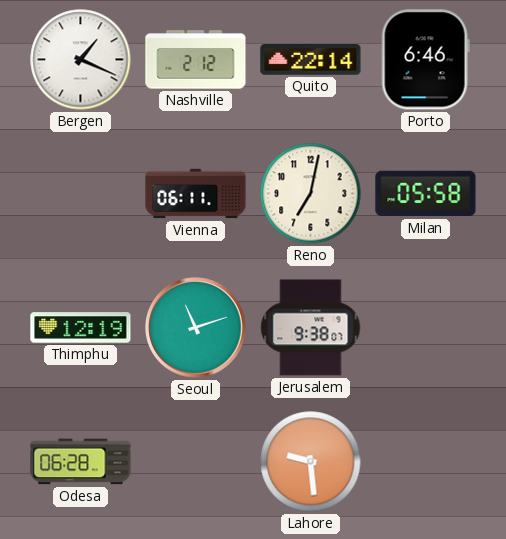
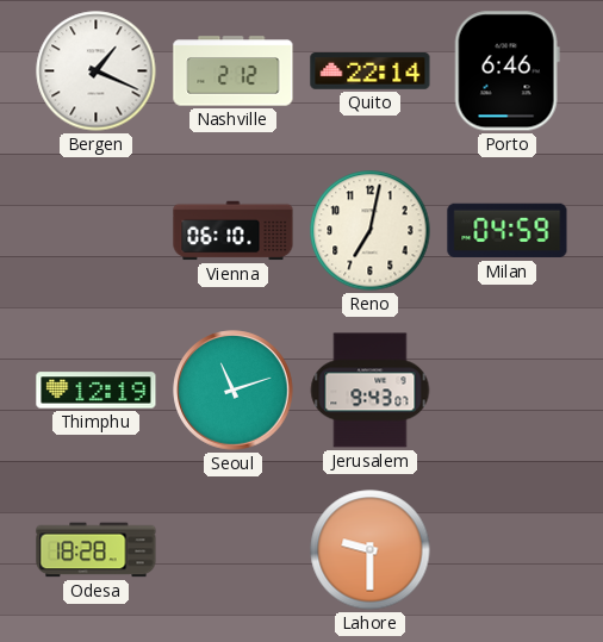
Vienna: 06:11 -> 06:10
Milan: 05:58 -> 04:59
Jerusalem: 9:38 -> 9:43
Odesa: 06:28 -> 18:28
Lahore: 9:29 -> 9:30
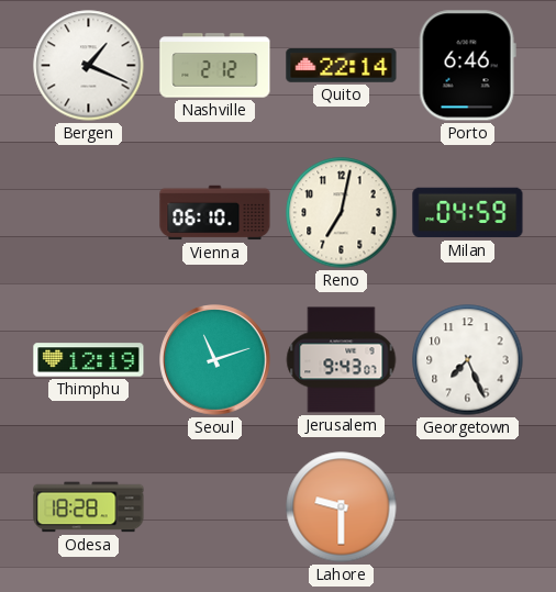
Georgetown: none -> 7:26
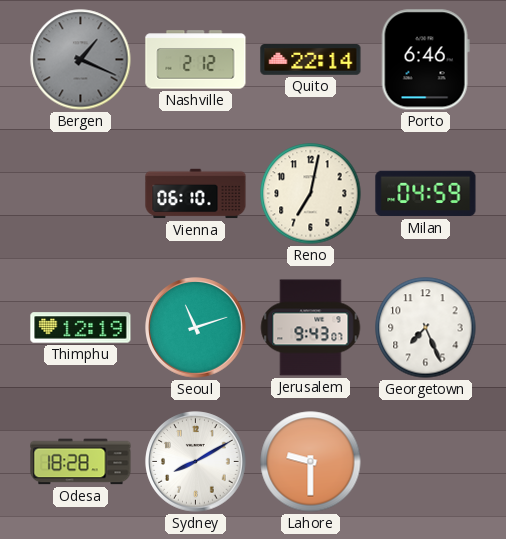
Bergen dial: white -> grey
Sydney: none -> 8:10
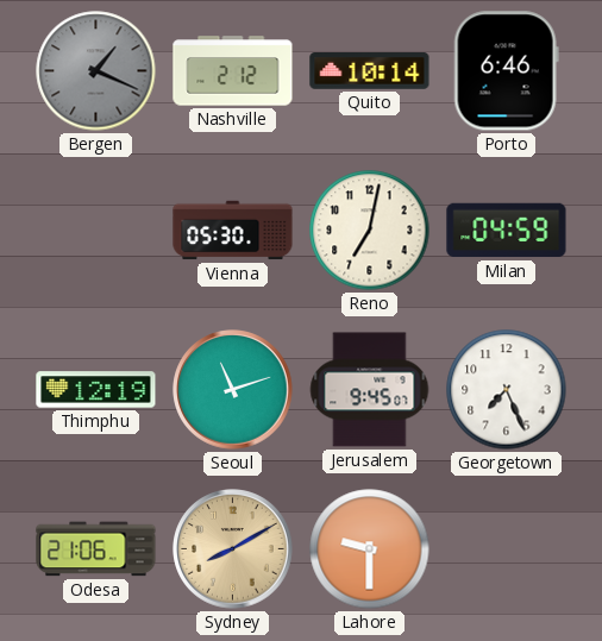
Quito: 22:14 -> 10:14
Vienna: 06:10 -> 05:30
Jerusalem: 9:43 -> 9:45
Odesa: 18:28 -> 21:06
Sydney dial: white -> champagne
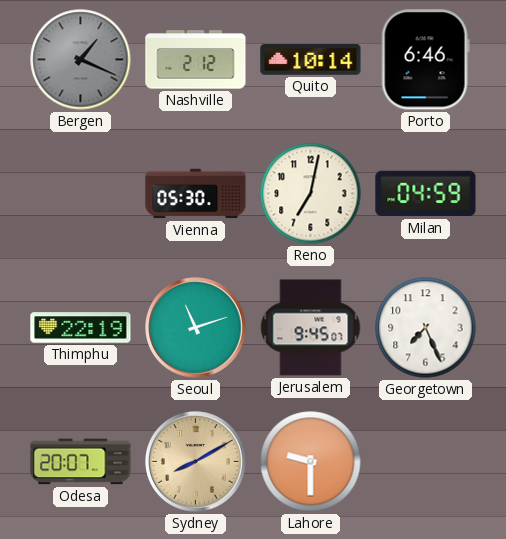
Thimphu: 12:19 -> 22:19
Odesa: 21:06 -> 20:07
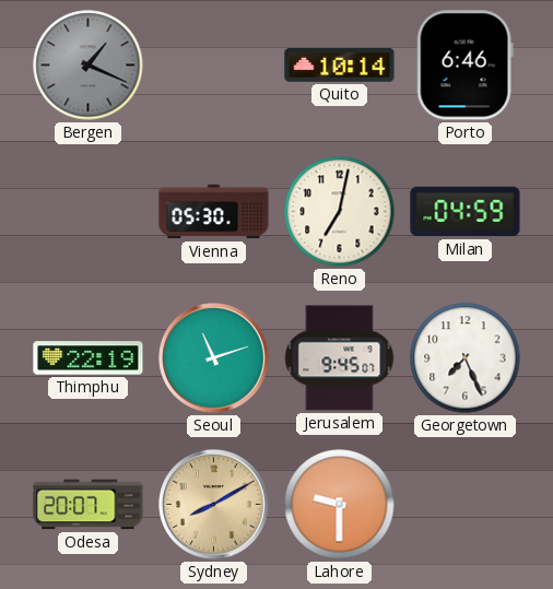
Nashville: 2:12 -> none
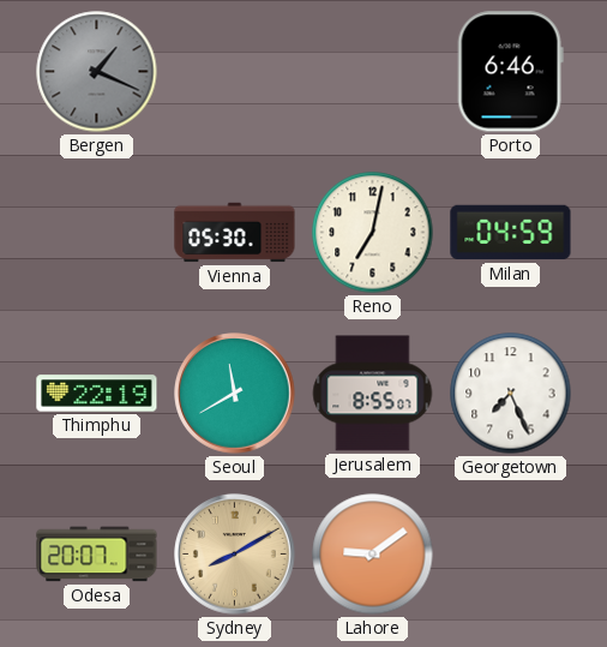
Quito: 10:14 -> none
Seoul: 11:12 -> 11:40
Jerusalem: 9:45 -> 8:55
Lahore: 9:30 -> 9:09
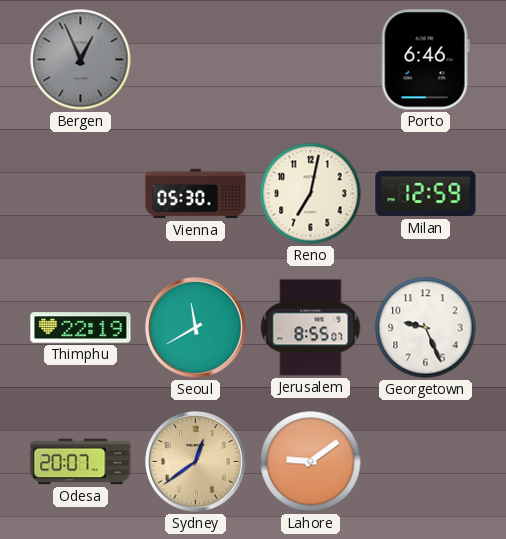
Bergen: 1:19 -> 12:56
Milan: 04:59 -> 12:59
Georgetown: 7:26 -> 9:26
Sydney: 8:10 -> 12:39
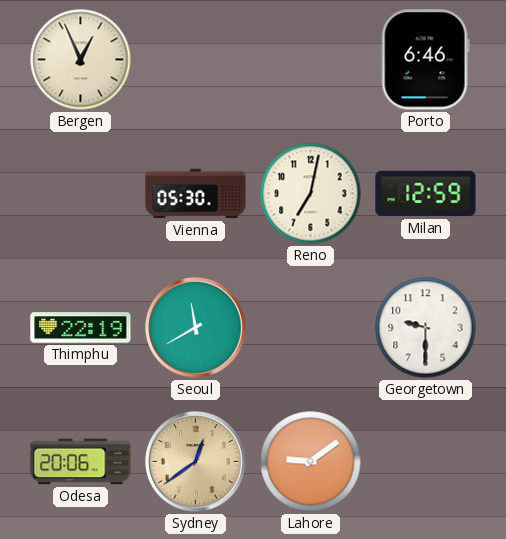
Bergen dial: grey -> cream
Jerusalem: 8:55 -> none
Georgetown: 9:26 -> 9:30
Odesa: 20:07 -> 20:06
